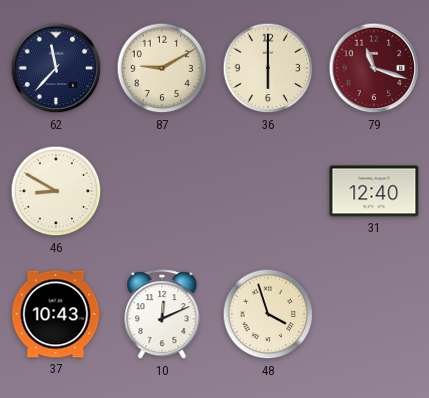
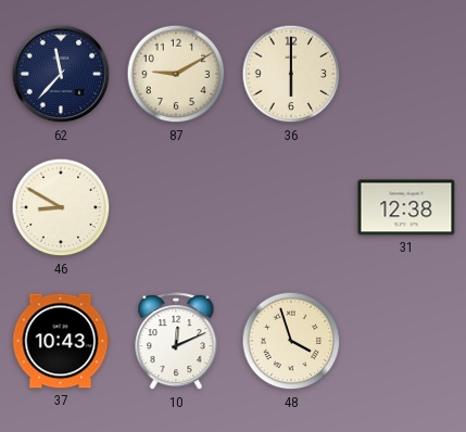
79: 11:18 -> none
31: 12:40 -> 12:38
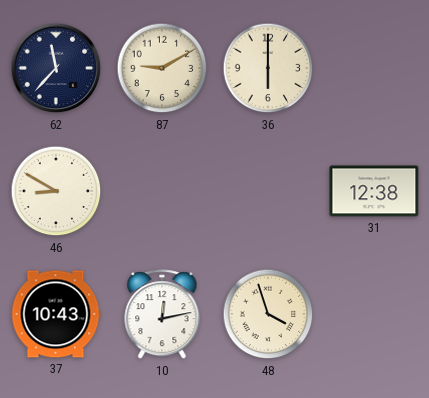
10: 12:11 -> 12:13
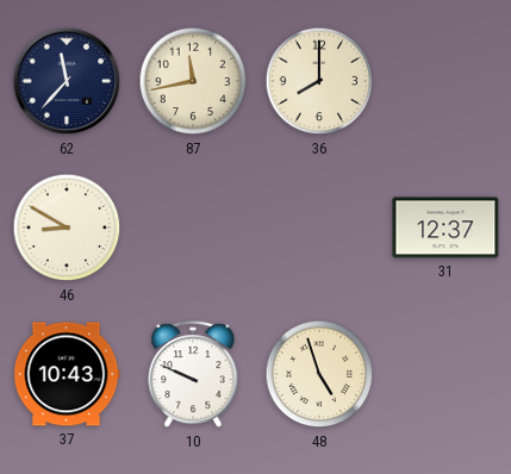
87: 9:10 -> 11:43
36: 6:00 -> 8:00
31: 12:38 -> 12:37
10: 12:13 -> 9:49
48: 3:57 -> 4:57
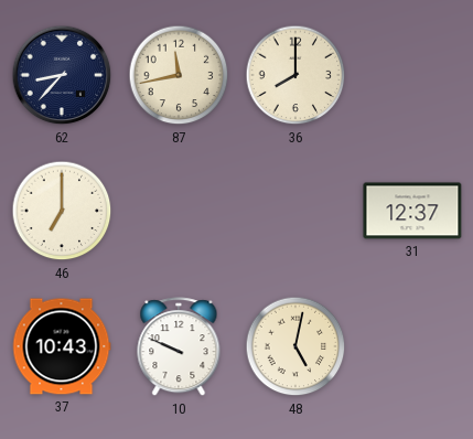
62: 11:37 -> 8:37
46: 8:50 -> 7:00
48: 4:57 -> 5:02
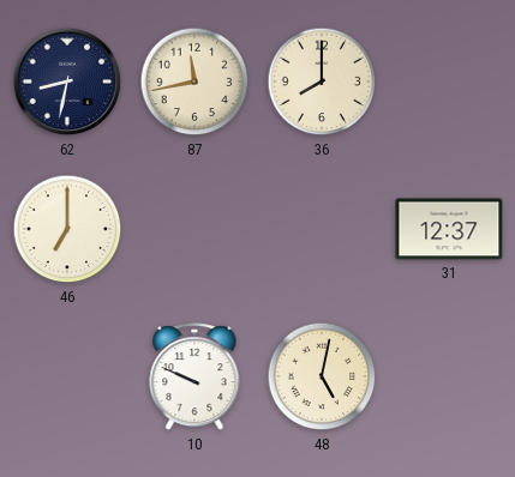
62: 8:37 -> 8:32
37: 10:43 -> none
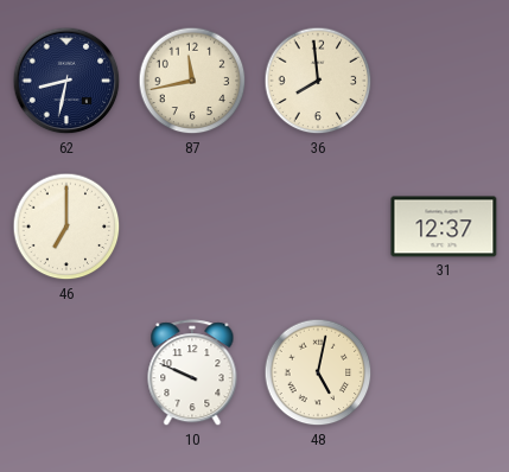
36: 8:00 -> 7:59
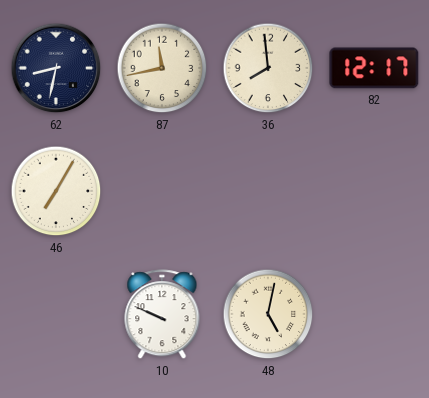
82: none -> 12:17
46: 7:00 -> 7:05
31: 12:37 -> none
